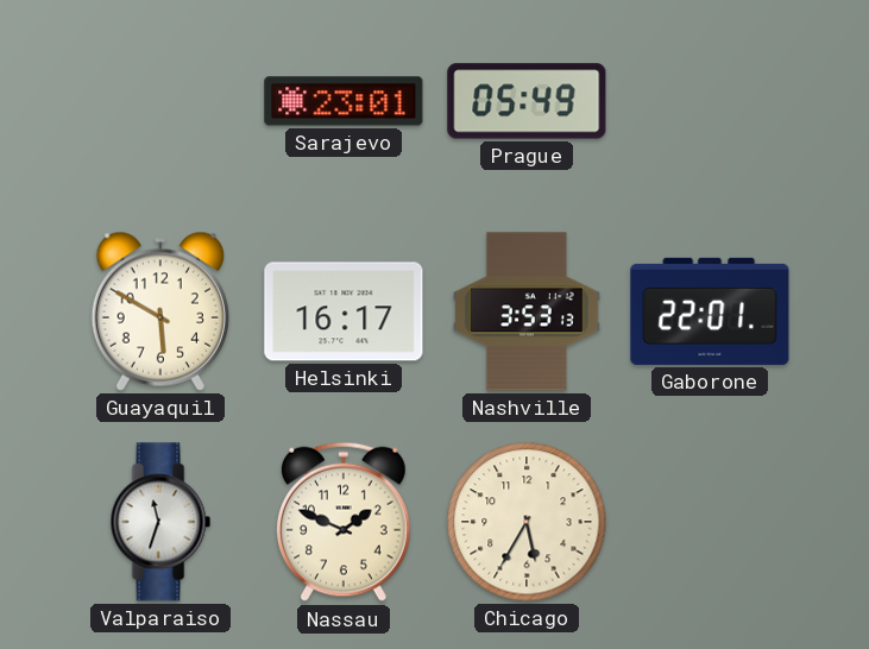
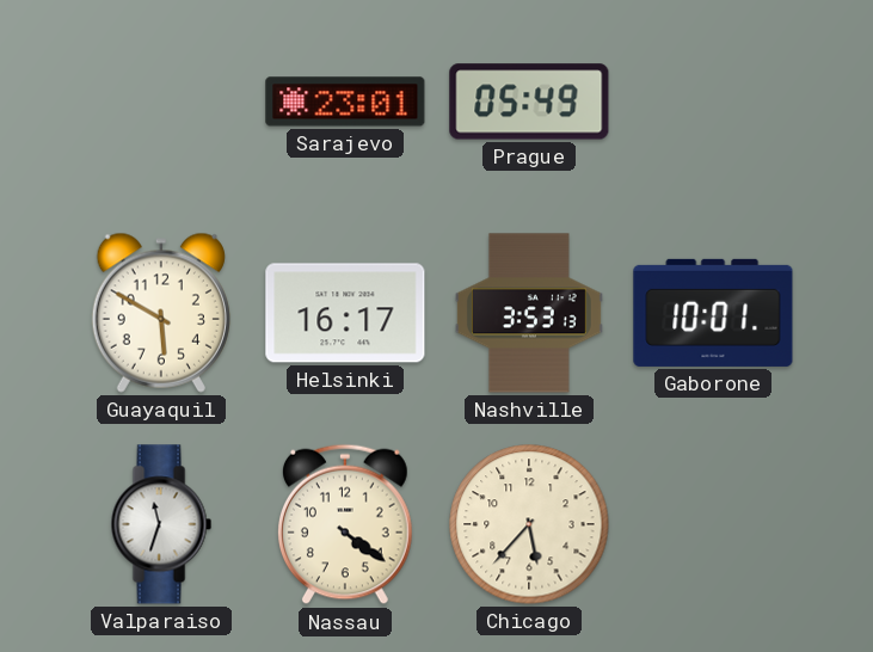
Gaborone: 22:01 -> 10:01
Nassau: 1:49 -> 4:21
Chicago: 5:35 -> 5:37
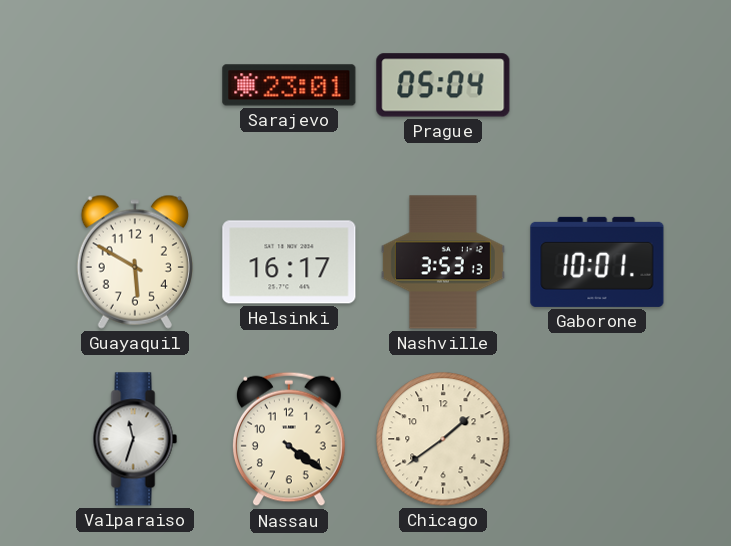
Prague: 05:49 -> 05:04
Chicago: 5:37 -> 1:39
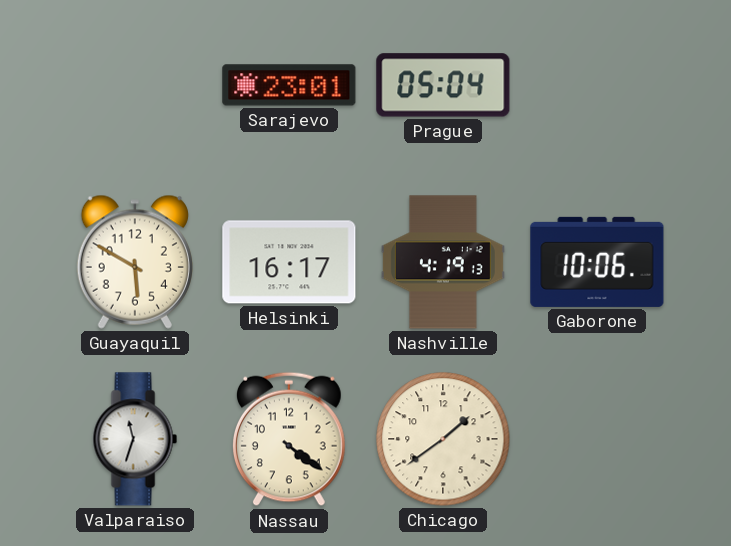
Nashville: 3:53 -> 4:19
Gaborone: 10:01 -> 10:06
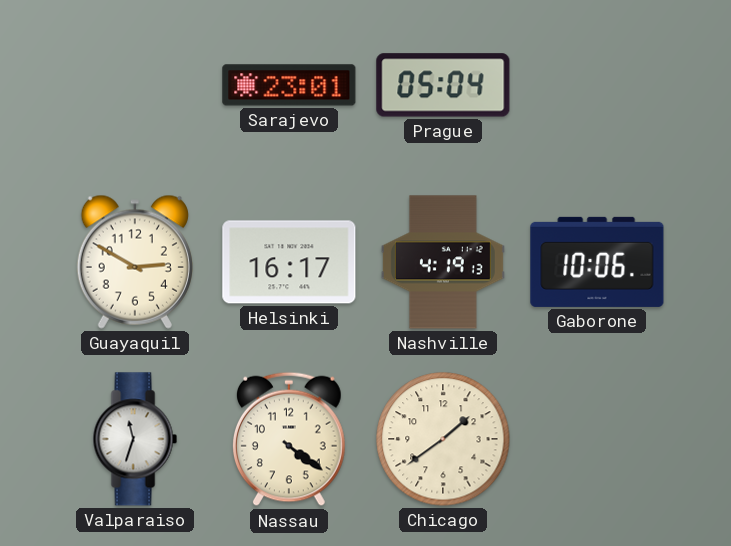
Guayaquil: 5:50 -> 2:50
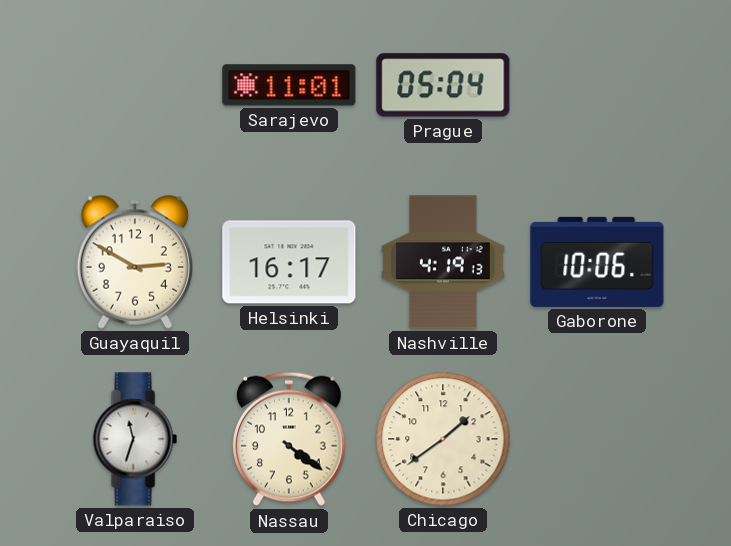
Sarajevo: 23:01 -> 11:01
